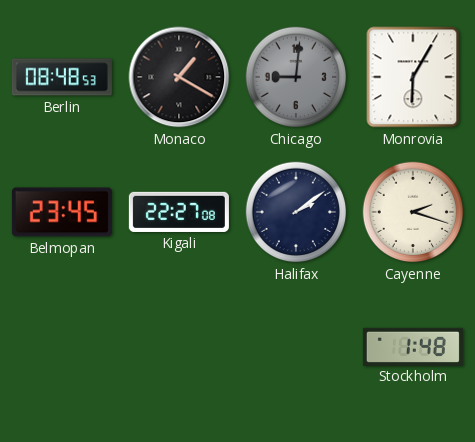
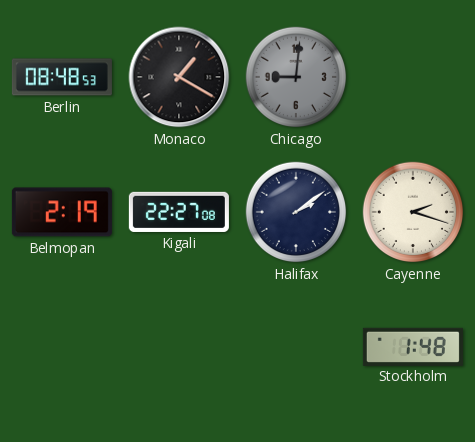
Monrovia: 6:05 -> none
Belmopan: 23:45 -> 2:19
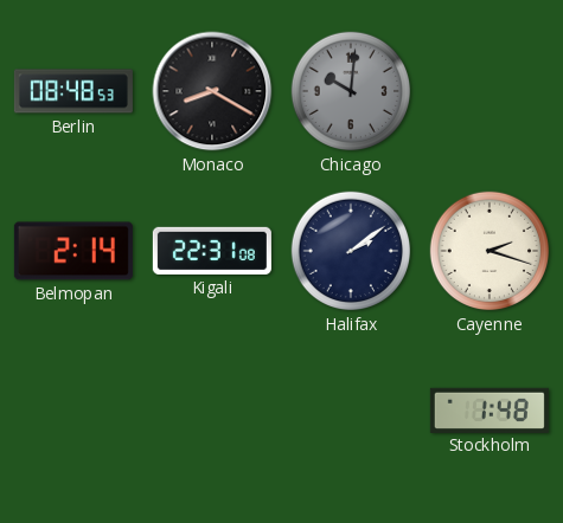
Monaco: 1:20 -> 8:20
Chicago: 9:01 -> 10:01
Belmopan: 2:19 -> 2:14
Kigali: 22:27 -> 22:31
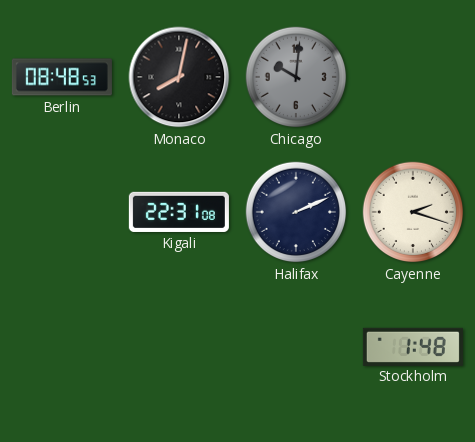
Monaco: 8:20 -> 8:02
Belmopan: 2:14 -> none
Halifax: 2:09 -> 2:11
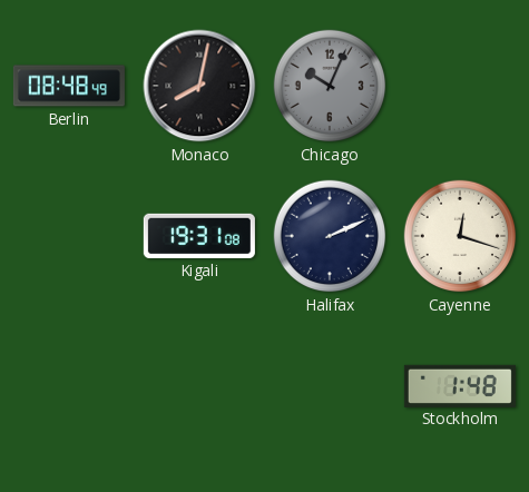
Berlin: 08:48:53 -> 08:48:49
Chicago: 10:01 -> 10:04
Kigali: 22:31 -> 19:31
Cayenne: 2:18 -> 12:18
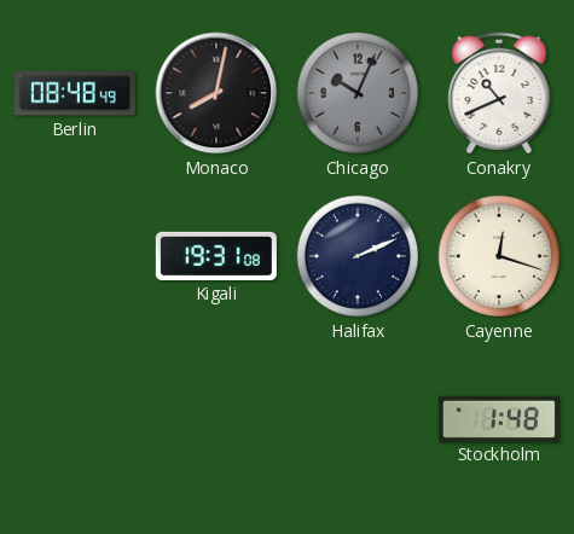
Conakry: none -> 10:41
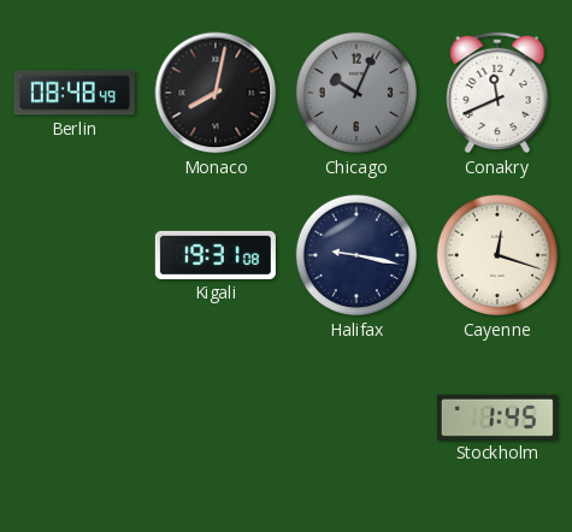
Conakry: 10:41 -> 11:41
Halifax: 2:11 -> 9:17
Stockholm: 1:48 -> 1:45
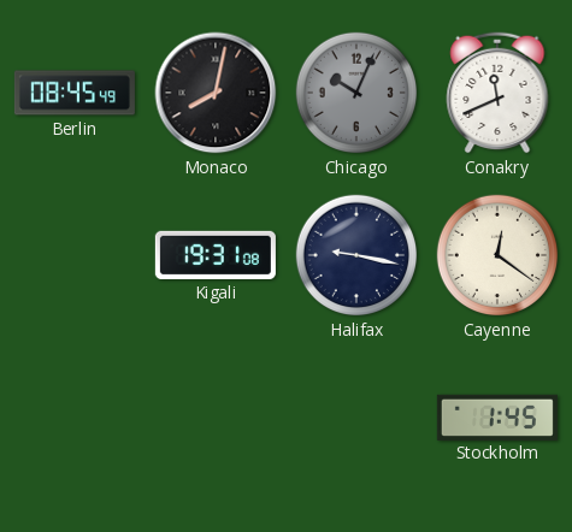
Berlin: 08:48 -> 08:45
Cayenne: 12:18 -> 12:21
